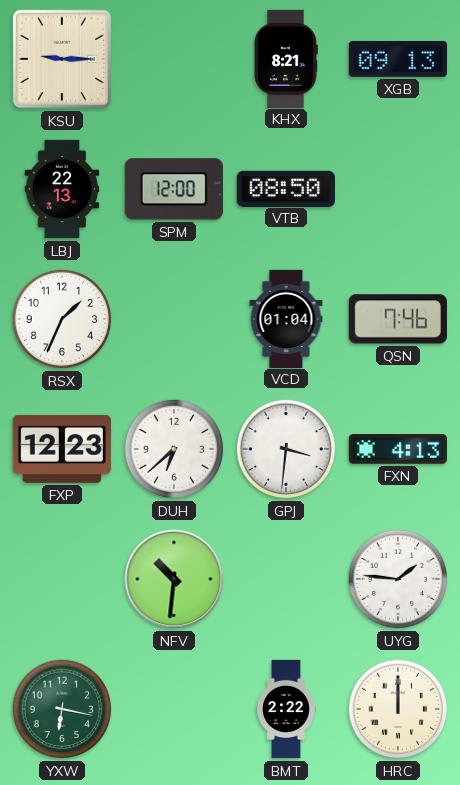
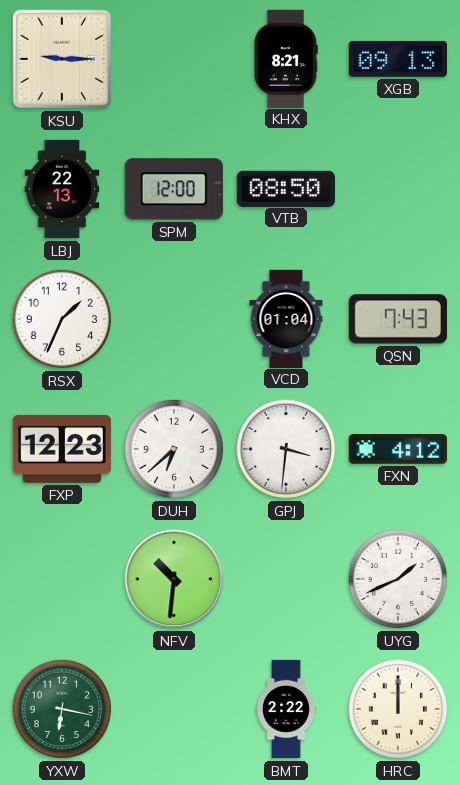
QSN: 7:46 -> 7:43
FXN: 4:13 -> 4:12
UYG: 1:46 -> 1:41
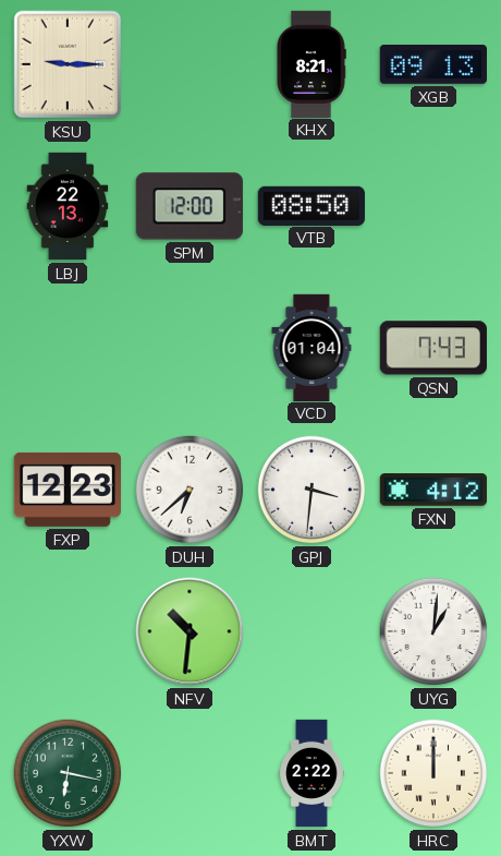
RSX: 1:34 -> none
UYG: 1:41 -> 1:01
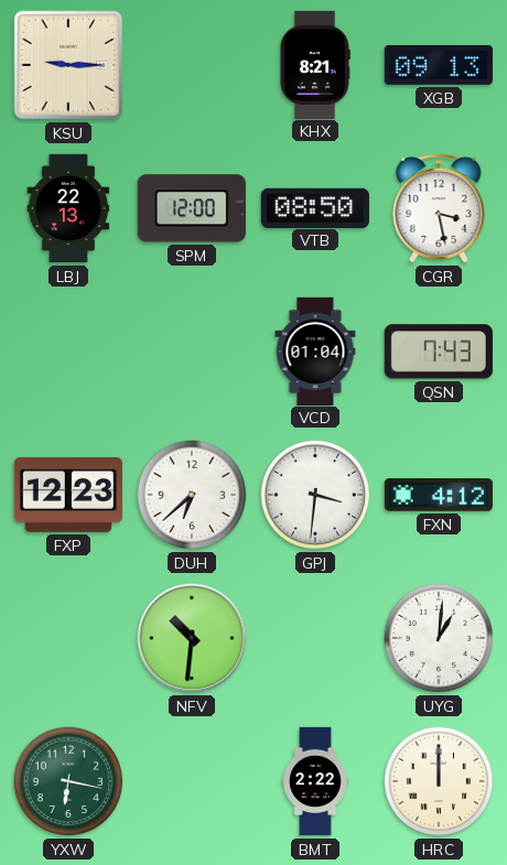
CGR: none -> 3:28
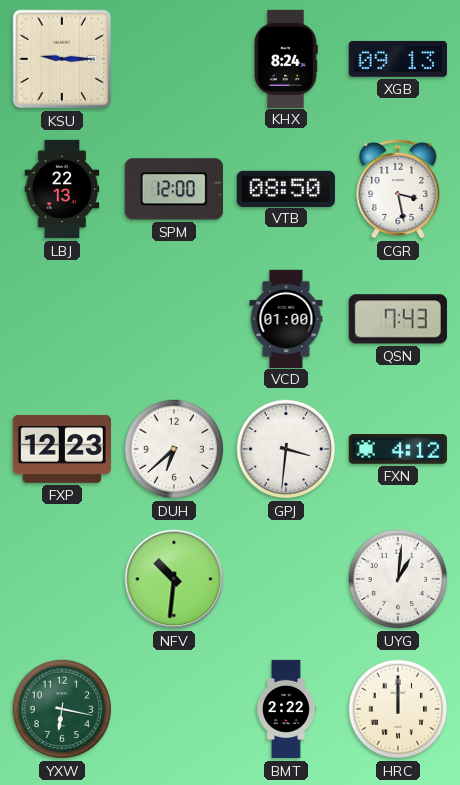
KHX: 8:21 -> 8:24
VCD: 01:04 -> 01:00
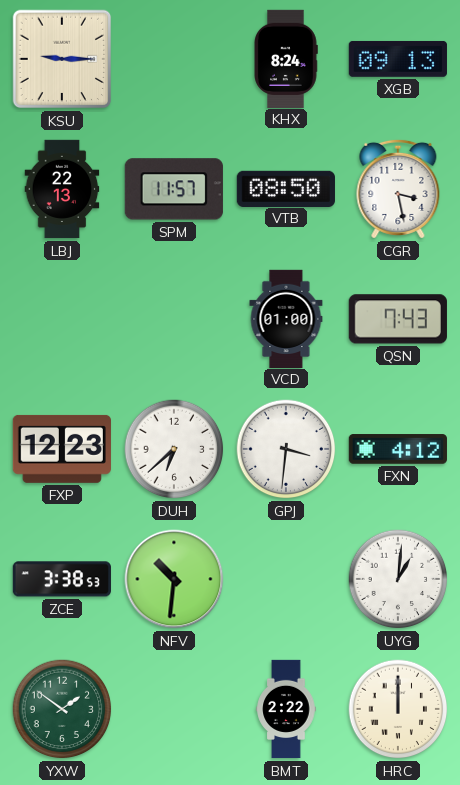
SPM: 12:00 -> 11:57
ZCE: none -> 3:38
YXW: 6:17 -> 1:51
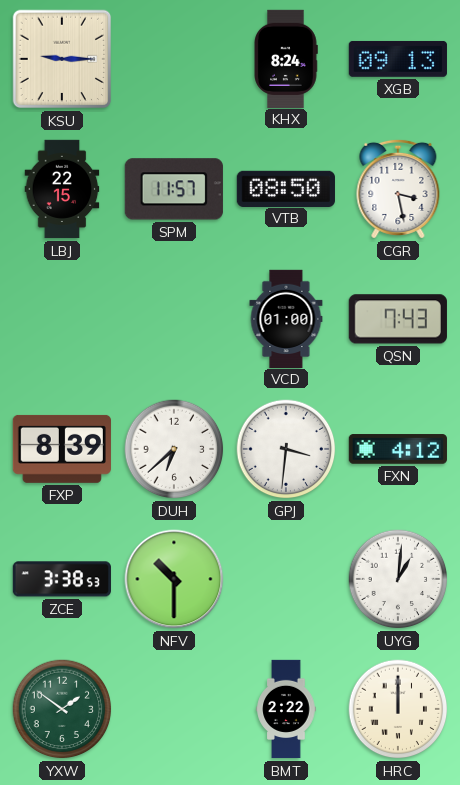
LBJ: 22:13 -> 22:15
FXP: 12:23 -> 8:39
NFV: 10:31 -> 10:30
